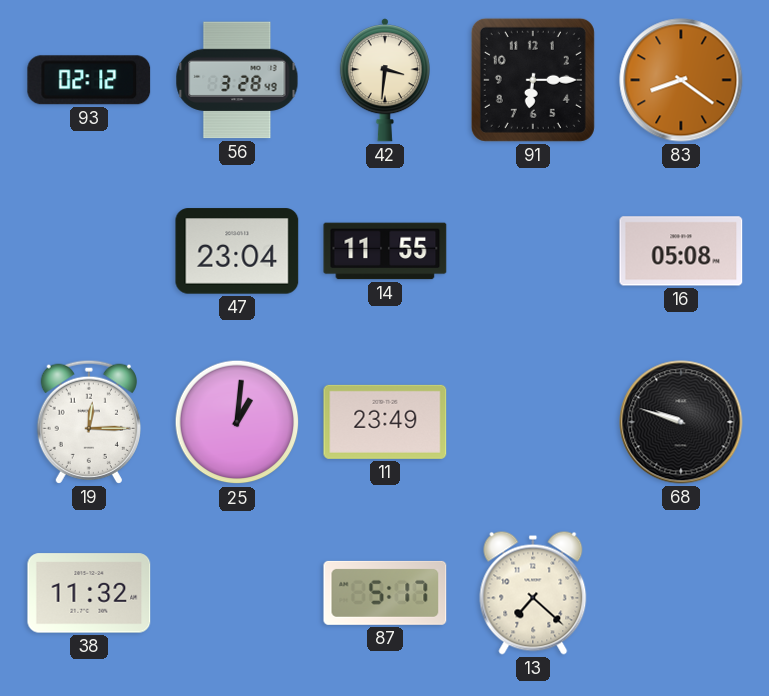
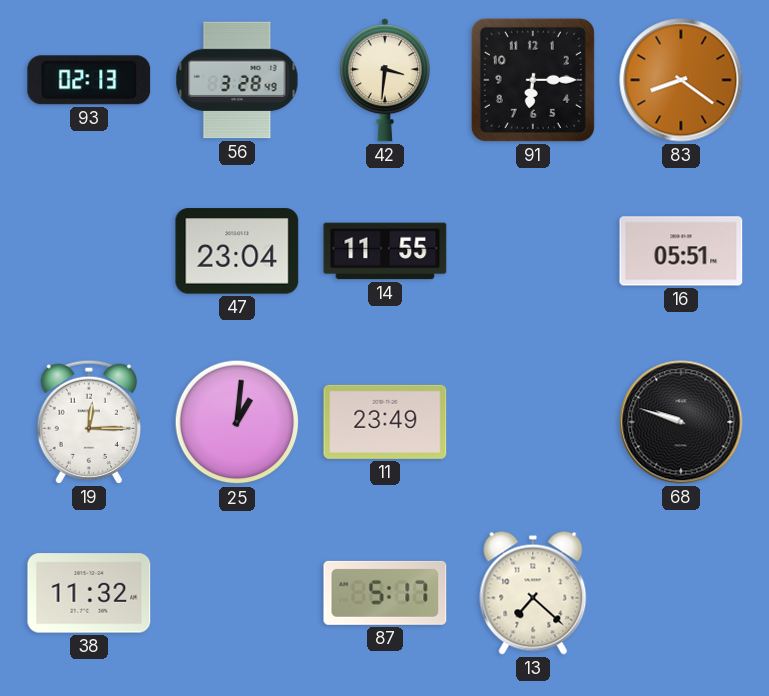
93: 02:12 -> 02:13
16: 05:08 -> 05:51
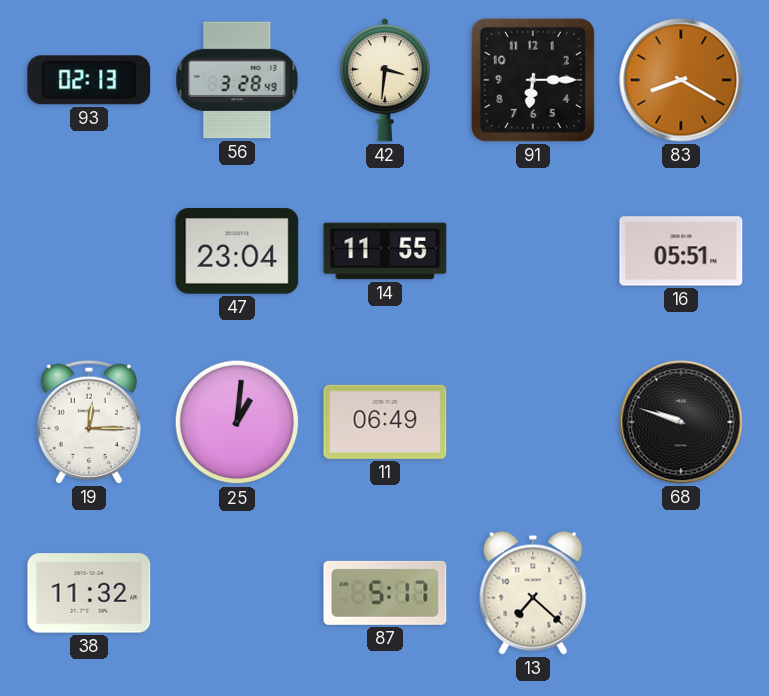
83: 8:21 -> 8:20
11: 23:49 -> 06:49
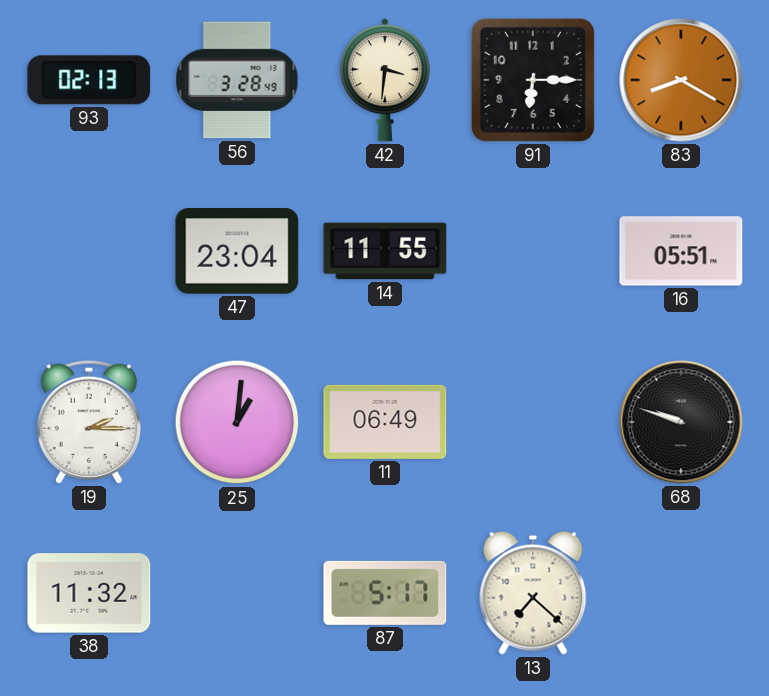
19: 12:15 -> 2:15
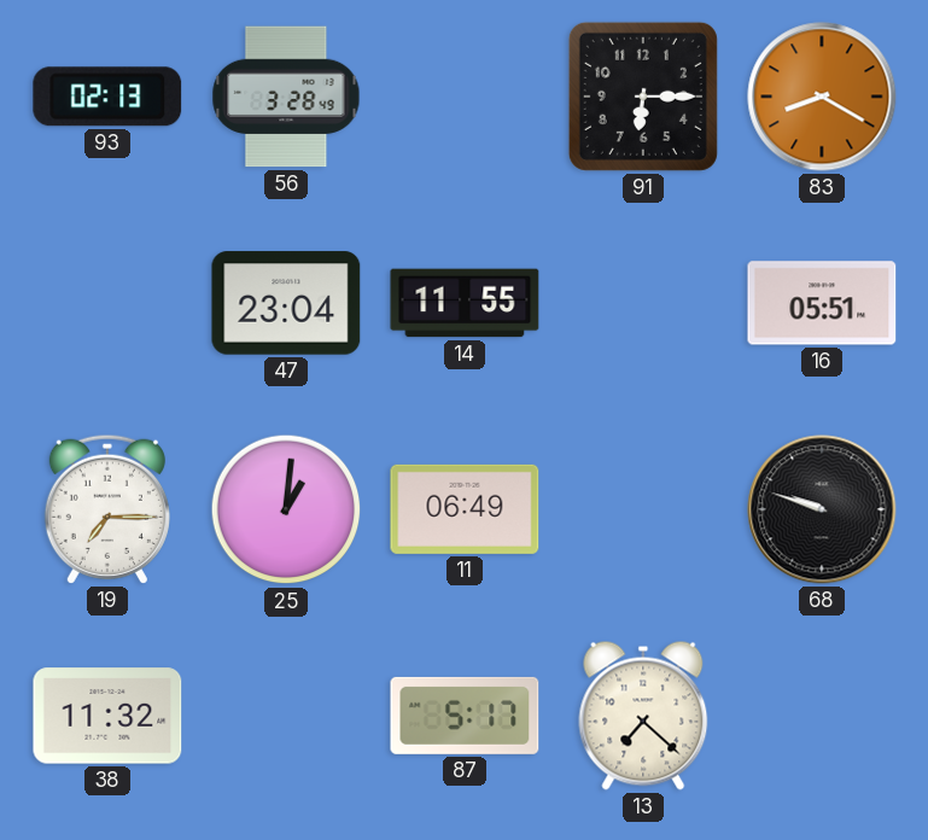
42: 3:31 -> none
19: 2:15 -> 7:15
